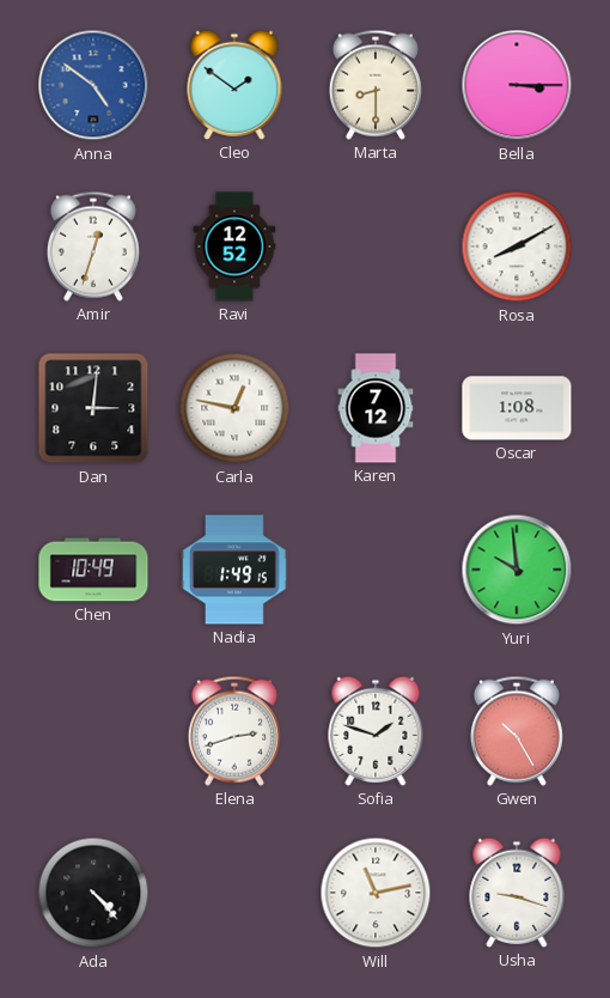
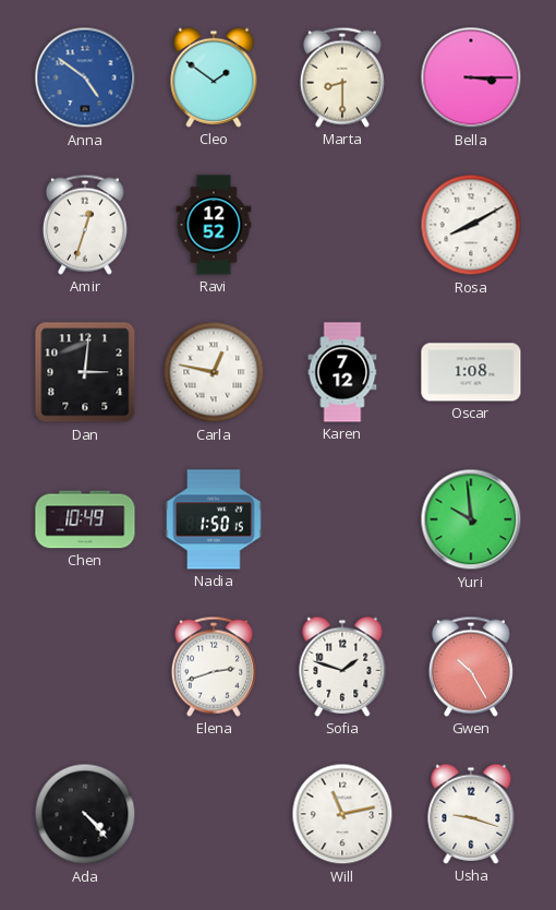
Nadia: 1:49 -> 1:50
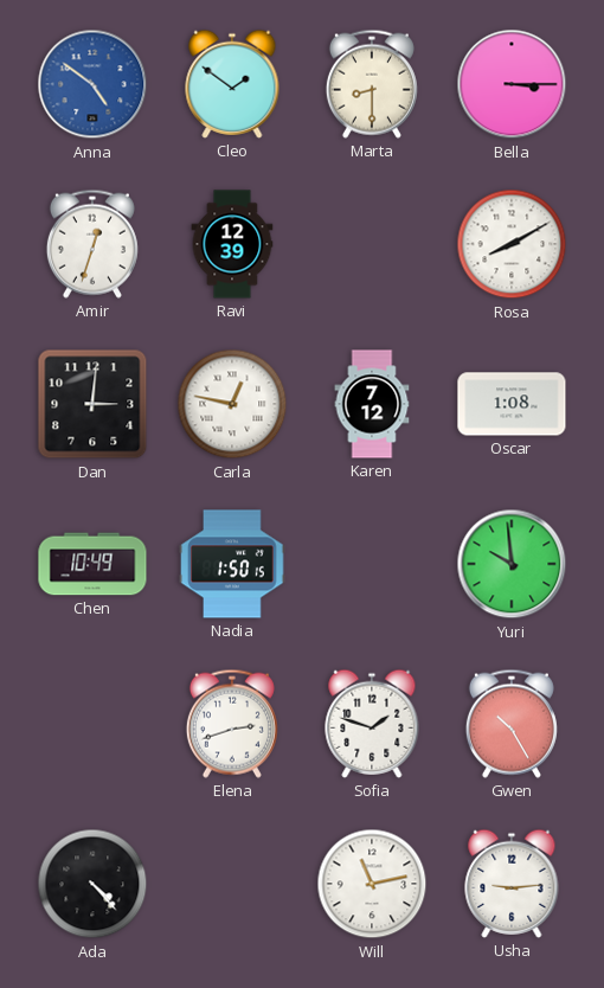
Ravi: 12:52 -> 12:39
Usha: 9:18 -> 9:14
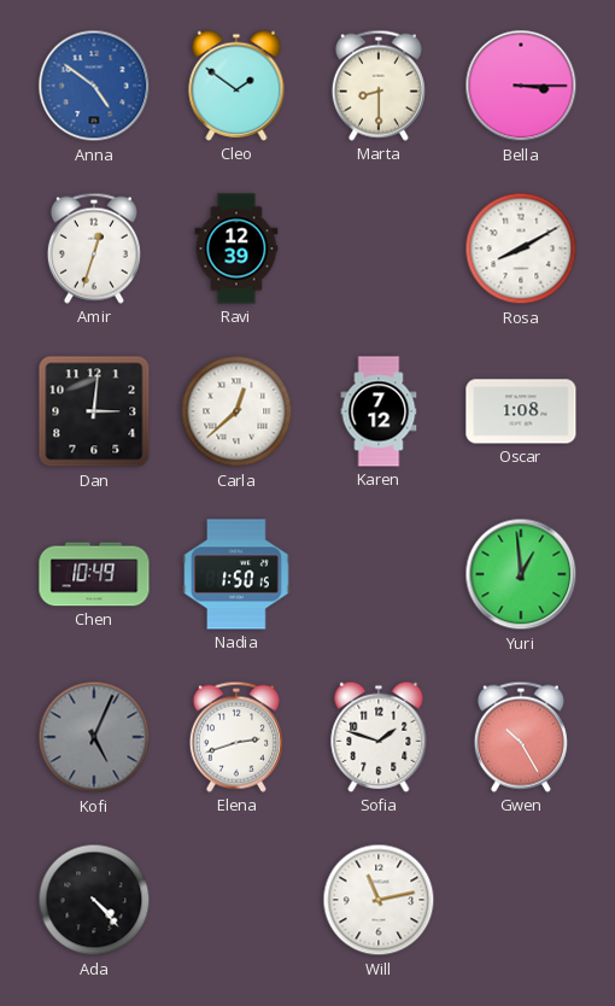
Carla: 12:47 -> 12:38
Yuri: 9:59 -> 12:59
Kofi: none -> 5:04
Usha: 9:14 -> none
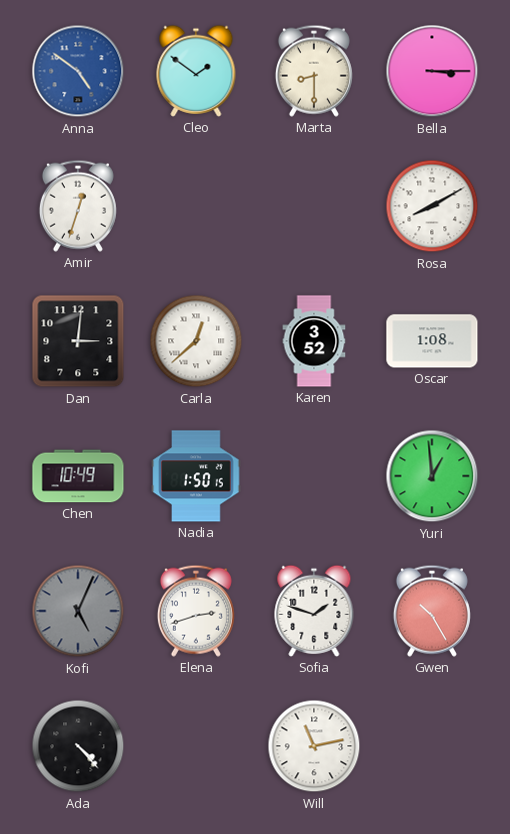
Ravi: 12:39 -> none
Karen: 7:12 -> 3:52
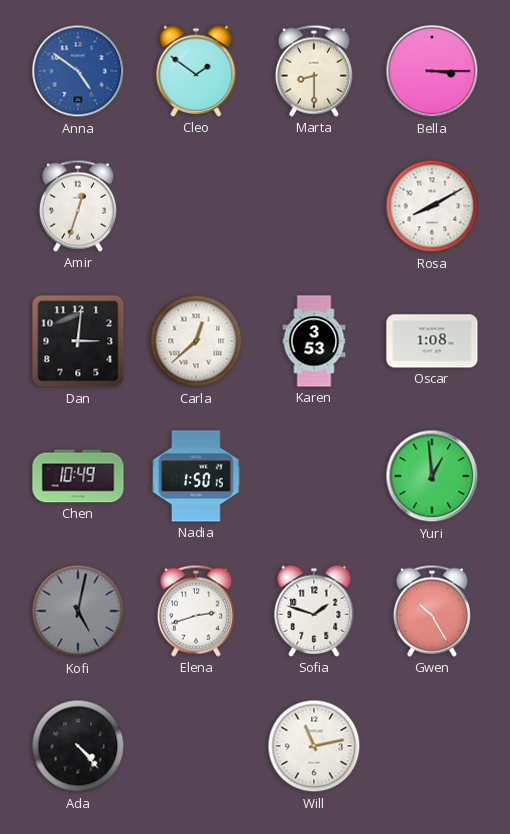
Karen: 3:52 -> 3:53
Kofi: 5:04 -> 5:02
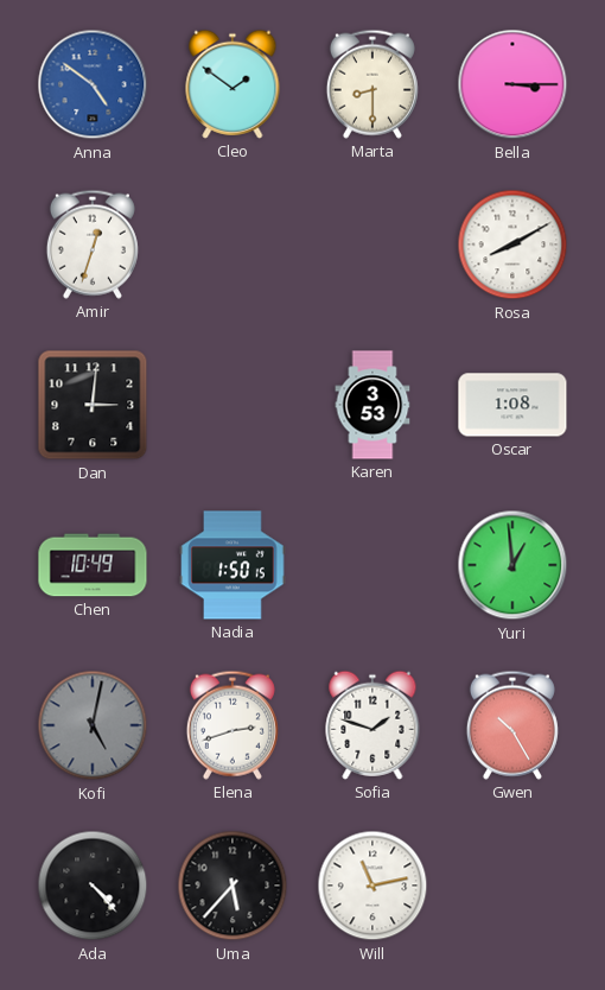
Carla: 12:38 -> none
Uma: none -> 5:37
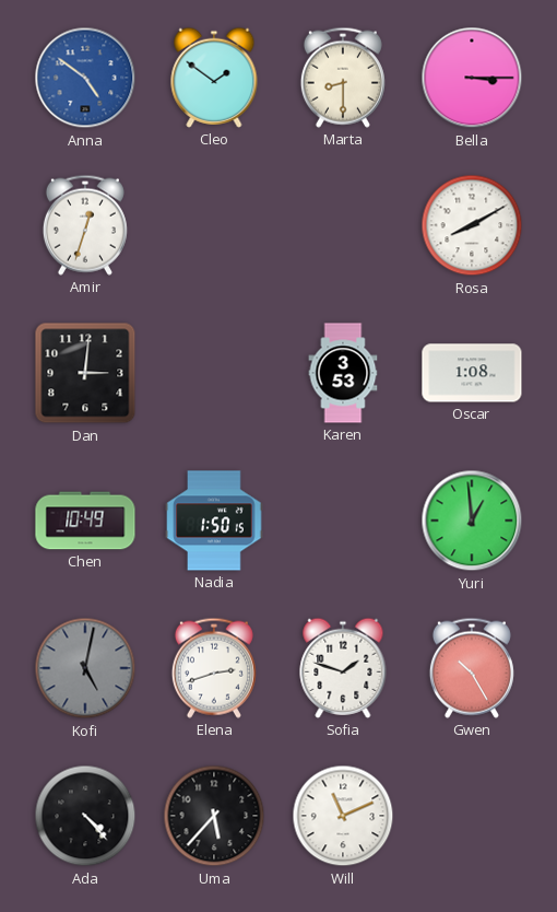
Will: 11:13 -> 11:11
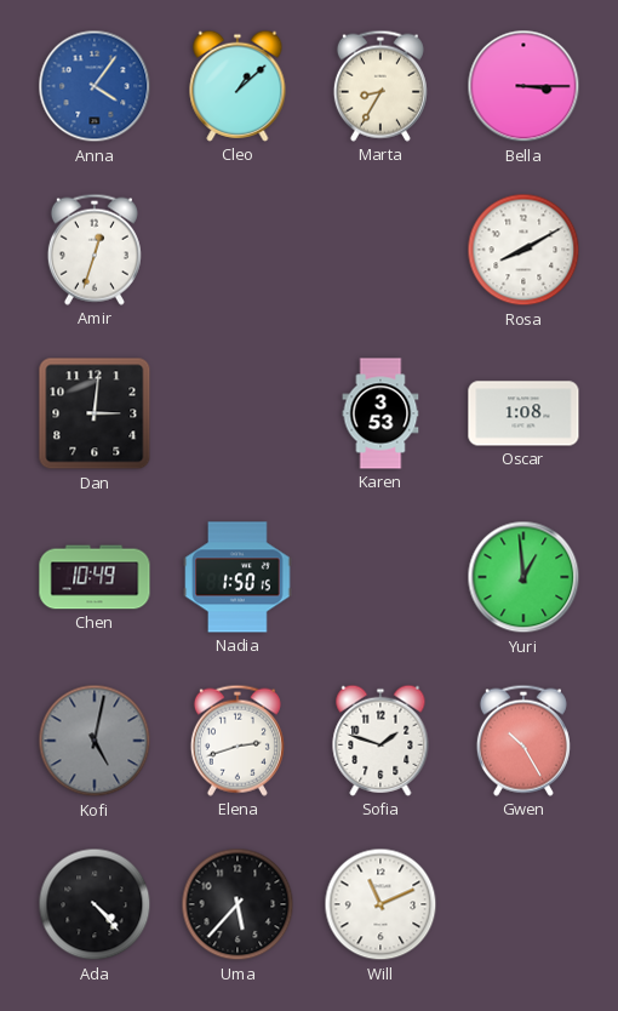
Anna: 4:51 -> 4:06
Cleo: 1:51 -> 1:08
Marta: 8:30 -> 8:35
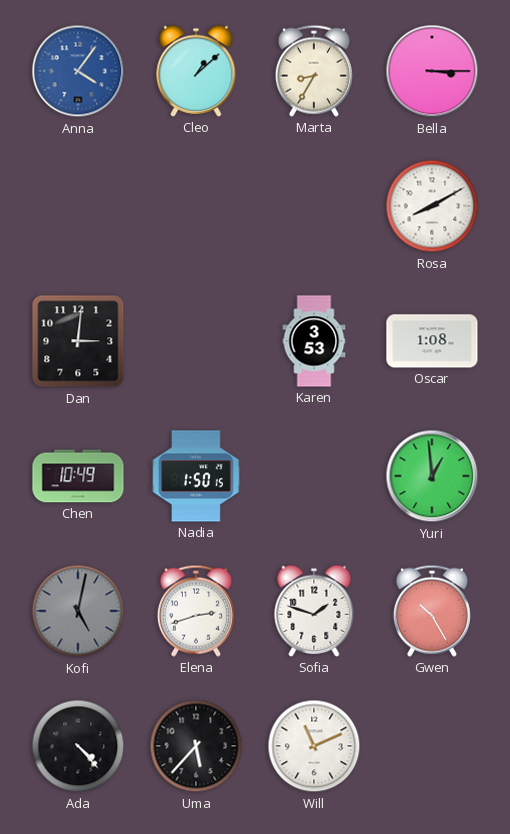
Amir: 12:33 -> none
